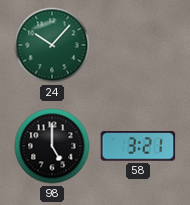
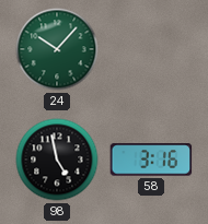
98: 5:00 -> 4:58
58: 3:21 -> 3:16
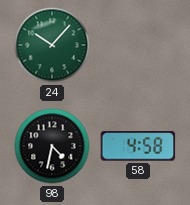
98: 4:58 -> 4:32
58: 3:16 -> 4:58
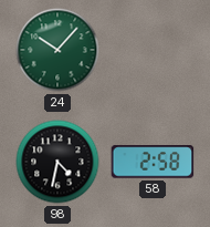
58: 4:58 -> 2:58
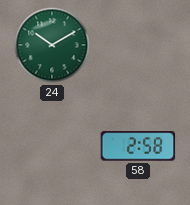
24: 10:07 -> 10:10
98: 4:32 -> none
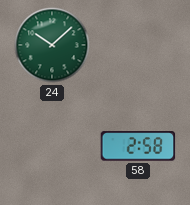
24: 10:10 -> 10:08
